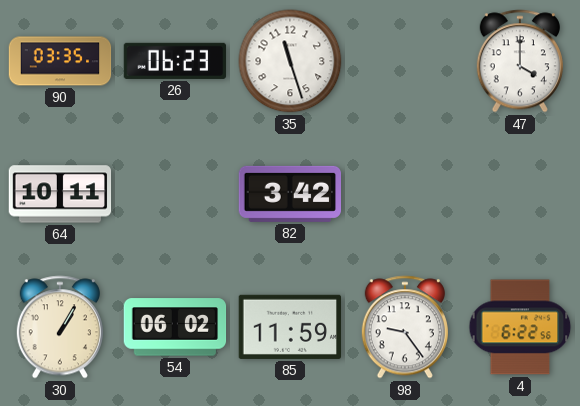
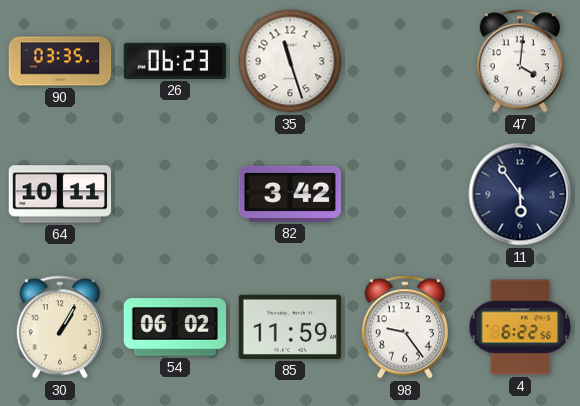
47: 4:00 -> 4:01
11: none -> 5:54
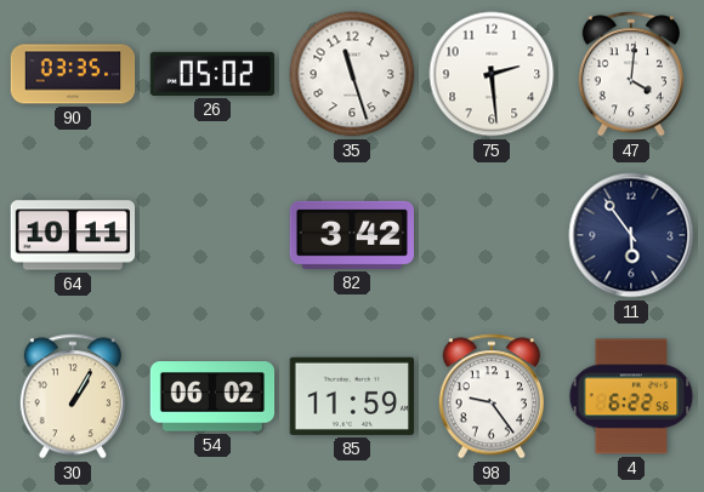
26: 06:23 -> 05:02
75: none -> 2:29
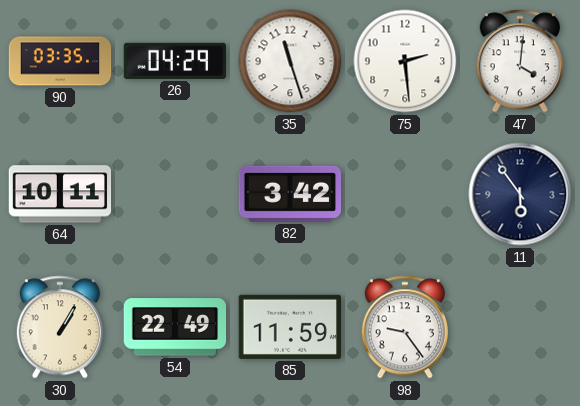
26: 05:02 -> 04:29
54: 06:02 -> 22:49
4: 6:22 -> none
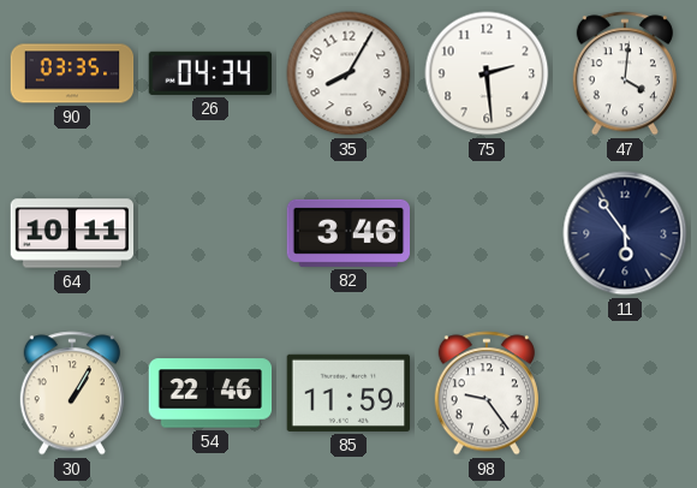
26: 04:29 -> 04:34
35: 11:27 -> 8:05
82: 3:42 -> 3:46
54: 22:49 -> 22:46
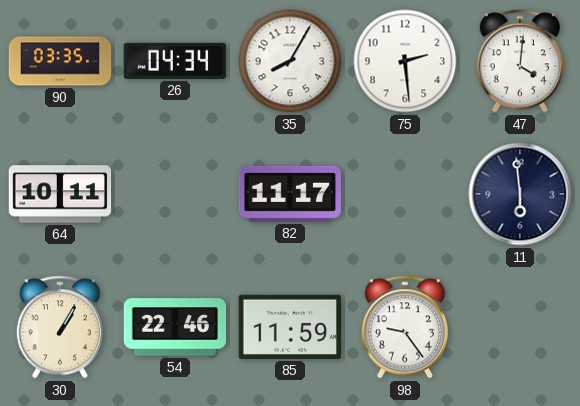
82: 3:46 -> 11:17
11: 5:54 -> 5:59
